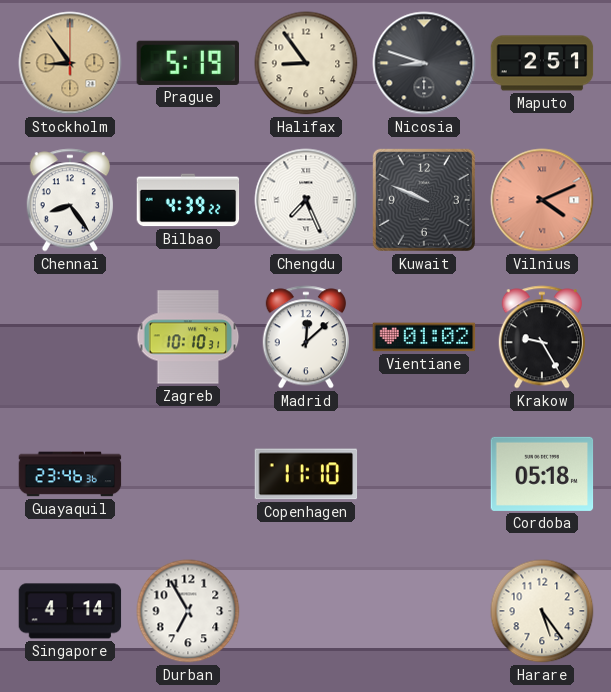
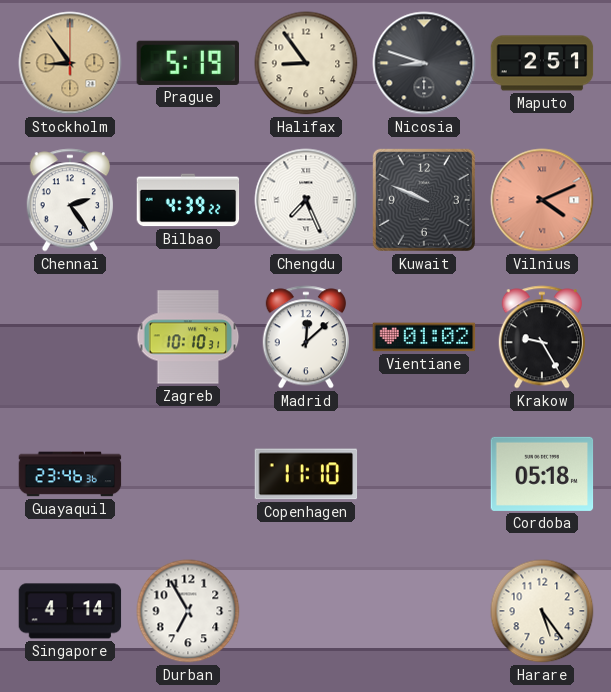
Chennai: 8:24 -> 2:24
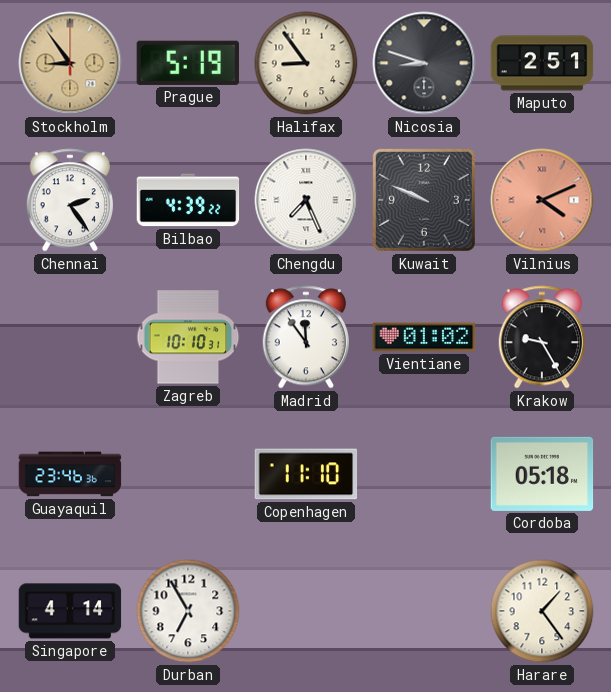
Madrid: 12:08 -> 11:54
Harare: 5:24 -> 1:24
